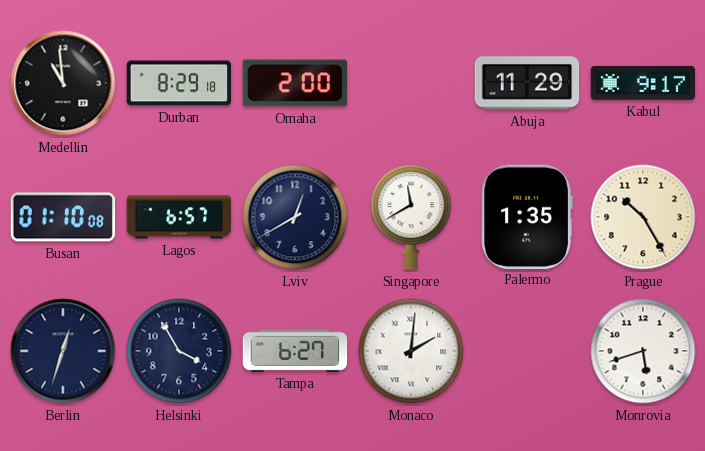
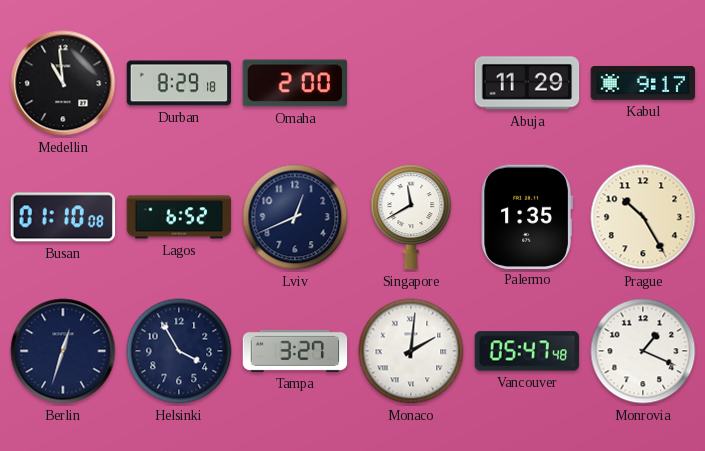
Lagos: 6:57 -> 6:52
Lviv: 12:40 -> 12:41
Tampa: 6:27 -> 3:27
Vancouver: none -> 05:47
Monrovia: 5:42 -> 1:19
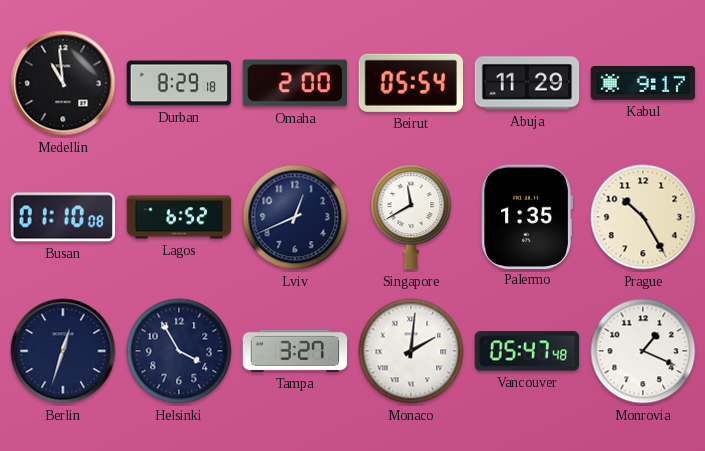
Beirut: none -> 05:54
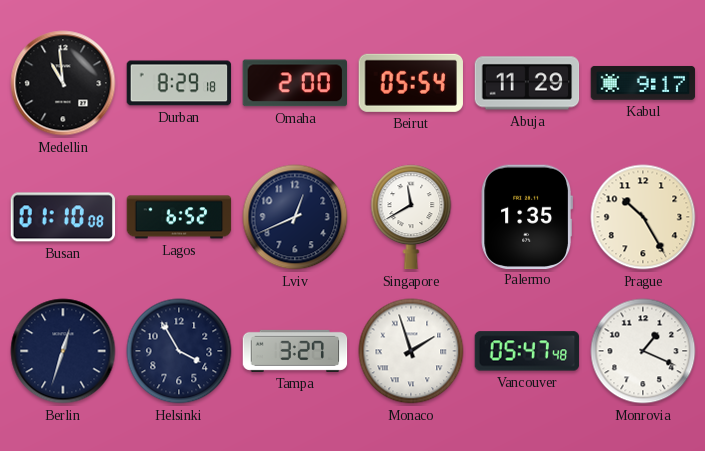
Monaco: 2:01 -> 1:57
